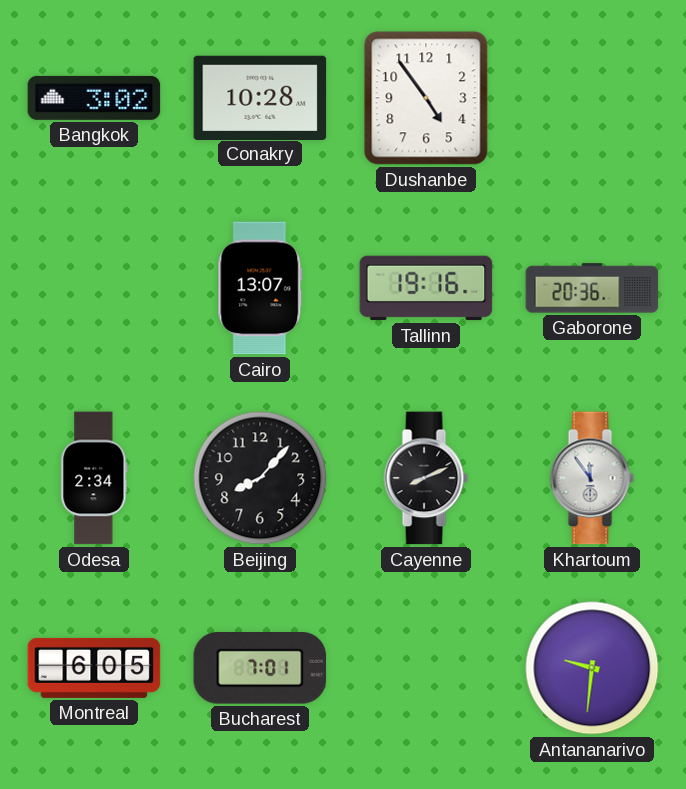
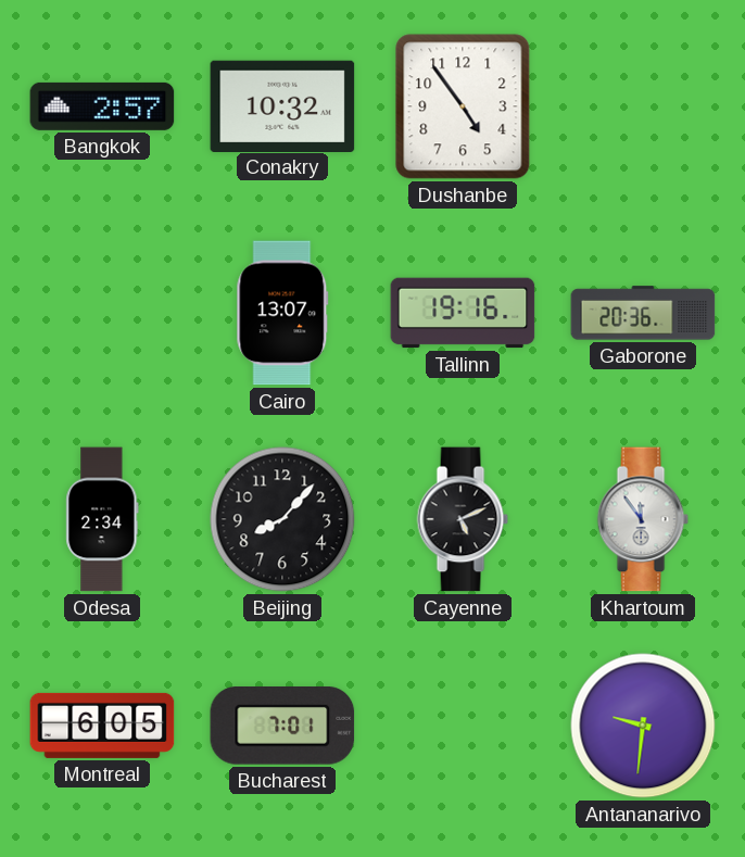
Bangkok: 3:02 -> 2:57
Conakry: 10:28 -> 10:32
Cayenne: 8:11 -> 5:11
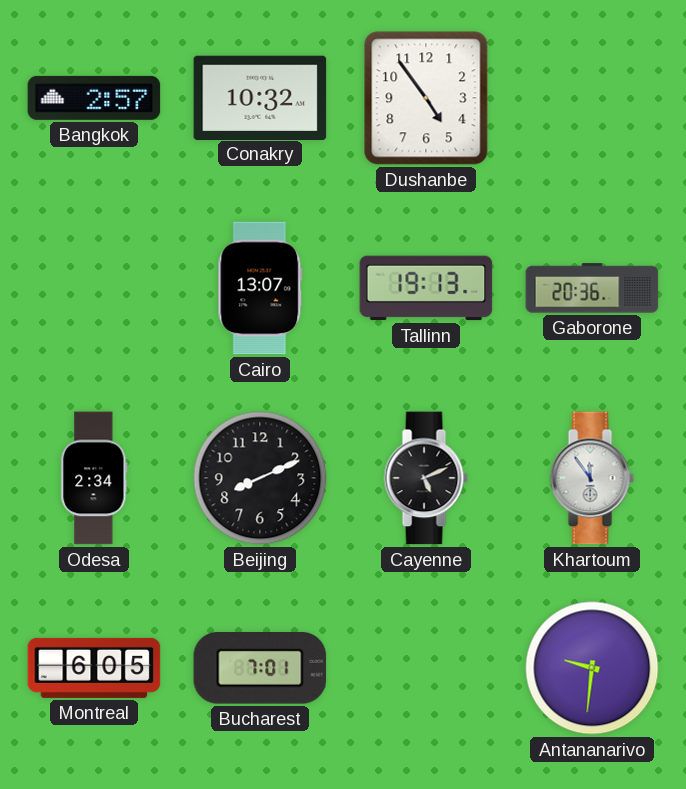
Tallinn: 19:16 -> 19:13
Beijing: 8:07 -> 8:11
